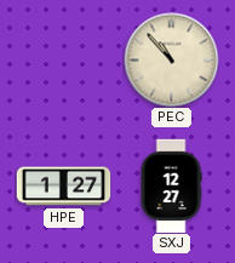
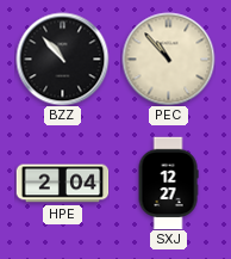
BZZ: none -> 10:53
HPE: 1:27 -> 2:04
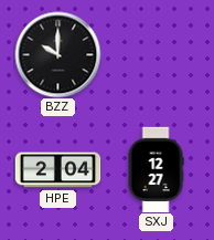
BZZ: 10:53 -> 10:00
PEC: 10:53 -> none
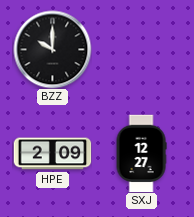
HPE: 2:04 -> 2:09
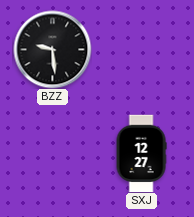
BZZ: 10:00 -> 9:29
HPE: 2:09 -> none
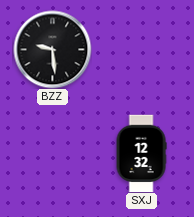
SXJ: 12:27 -> 12:32
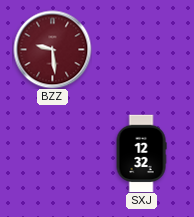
BZZ dial: black -> burgundy
